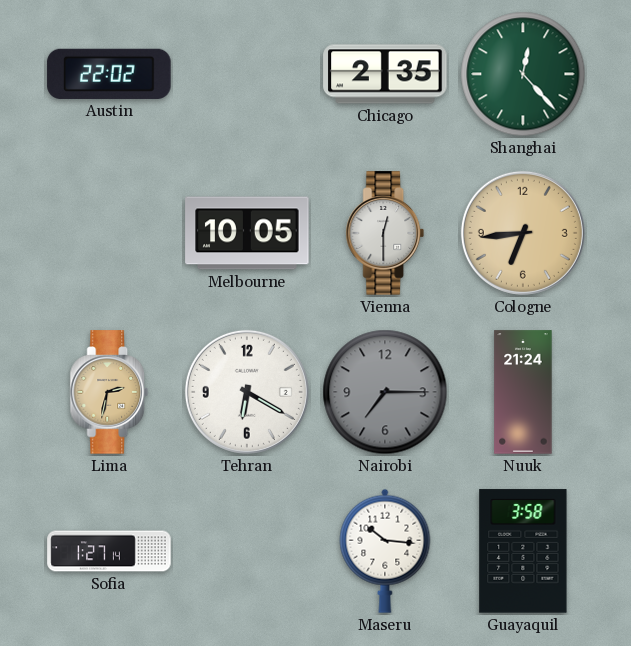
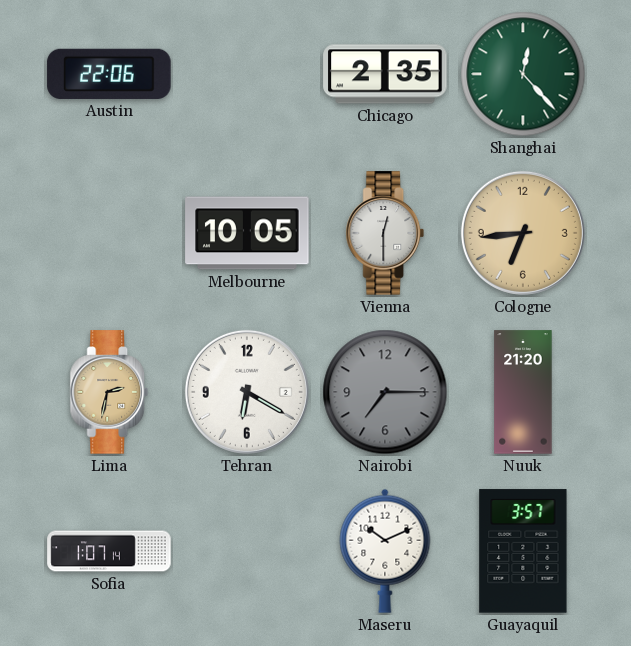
Austin: 22:02 -> 22:06
Nuuk: 21:24 -> 21:20
Sofia: 1:27 -> 1:07
Maseru: 10:16 -> 10:11
Guayaquil: 3:58 -> 3:57
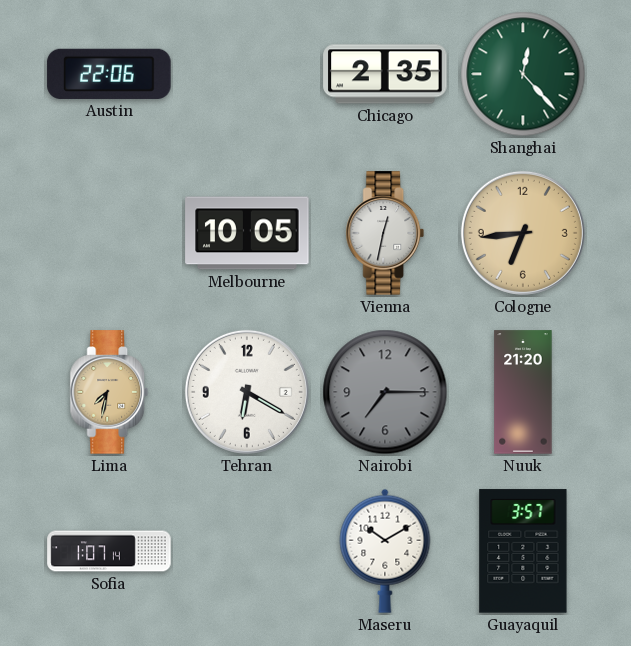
Vienna: 12:30 -> 12:32
Lima: 2:32 -> 7:32
Maseru: 10:11 -> 10:10
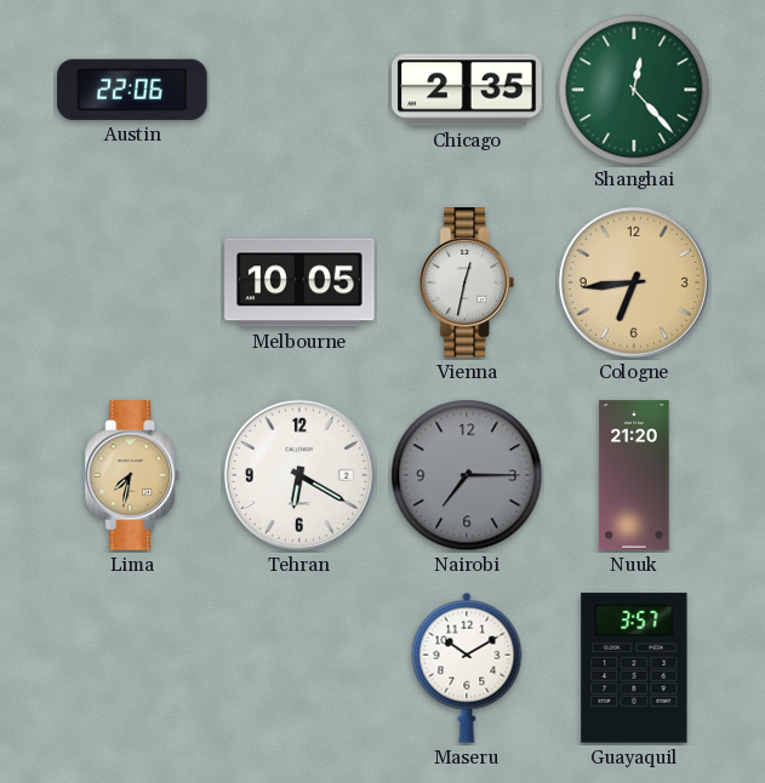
Sofia: 1:07 -> none
